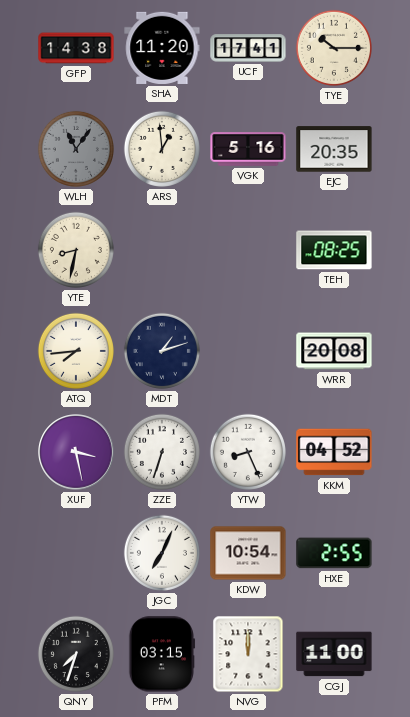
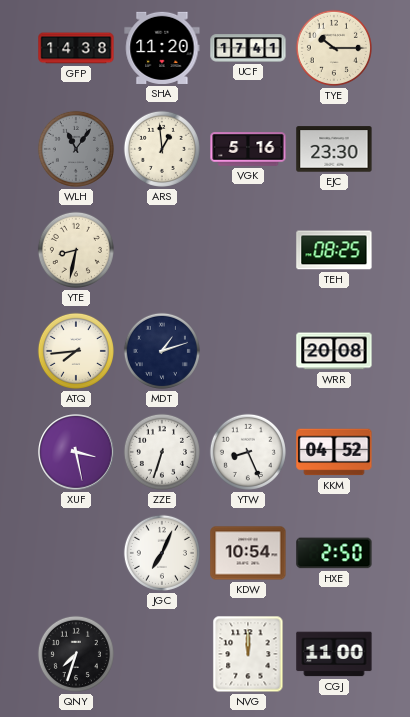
EJC: 20:35 -> 23:30
HXE: 2:55 -> 2:50
PFM: 03:15 -> none
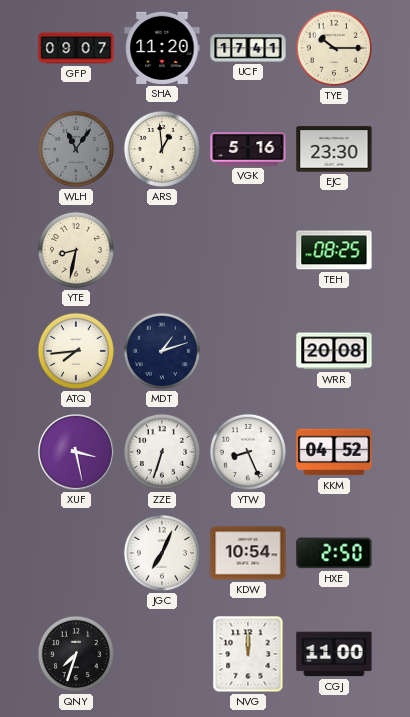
GFP: 14:38 -> 09:07
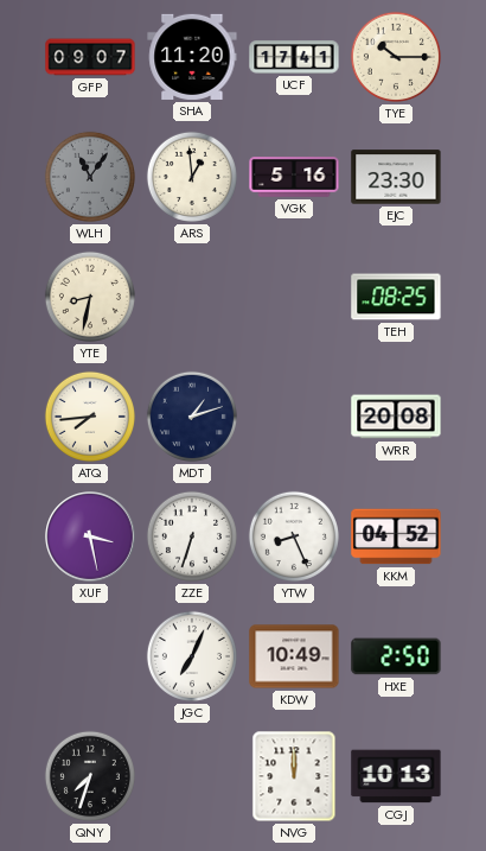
KDW: 10:54 -> 10:49
CGJ: 11:00 -> 10:13
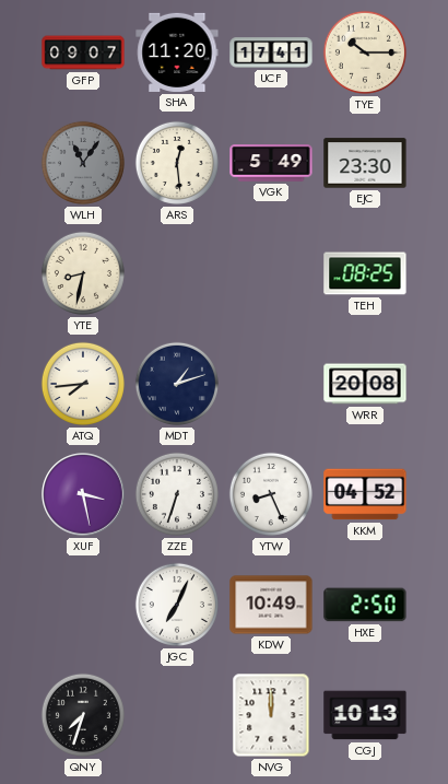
ARS: 12:59 -> 12:29
VGK: 5:16 -> 5:49
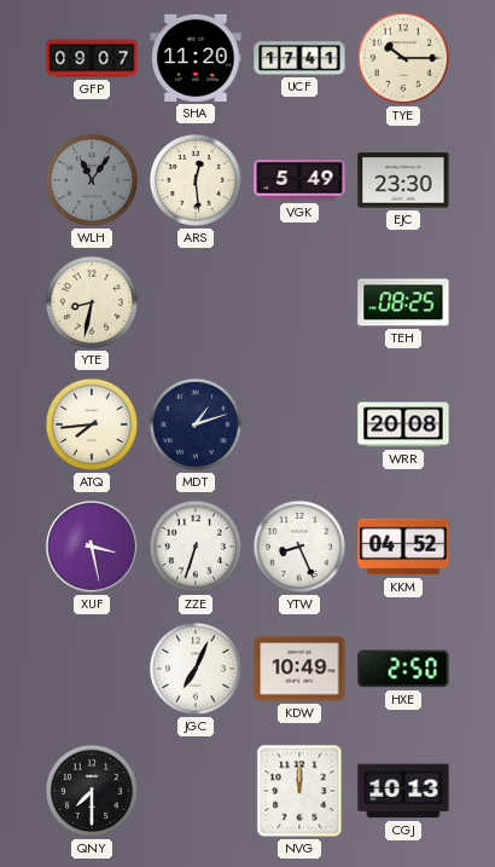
QNY: 7:33 -> 7:30
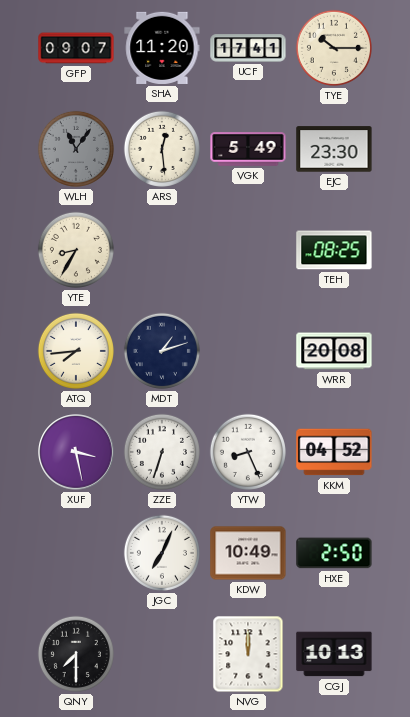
YTE: 8:32 -> 8:35
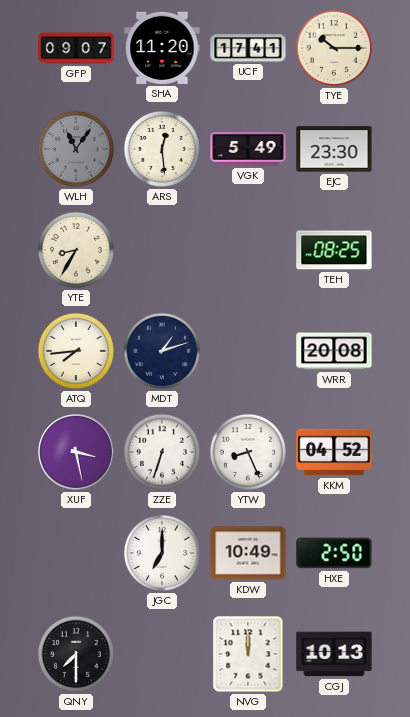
JGC: 7:04 -> 7:00
